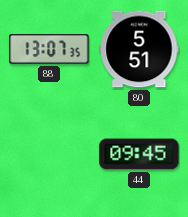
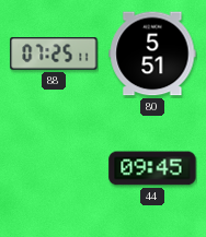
88: 13:07 -> 07:25
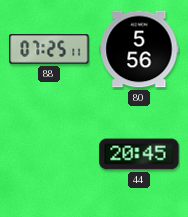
80: 5:51 -> 5:56
44: 09:45 -> 20:45
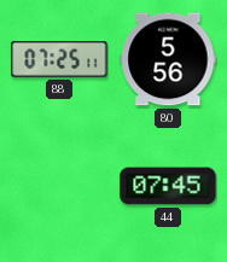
44: 20:45 -> 07:45
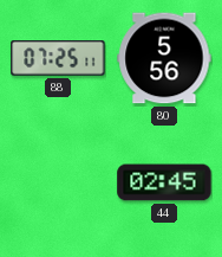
44: 07:45 -> 02:45
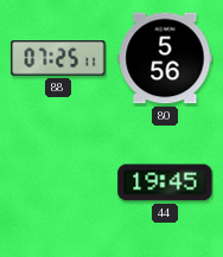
44: 02:45 -> 19:45
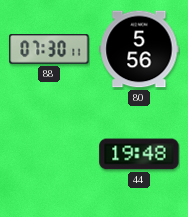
88: 07:25 -> 07:30
44: 19:45 -> 19:48
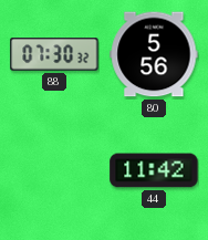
88: 07:30:11 -> 07:30:32
44: 19:48 -> 11:42
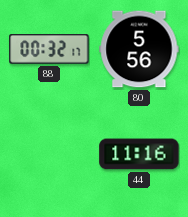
88: 07:30 -> 00:32
44: 11:42 -> 11:16
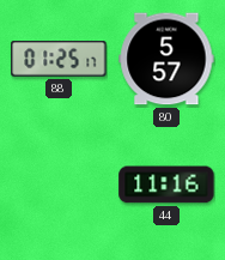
88: 00:32 -> 01:25
80: 5:56 -> 5:57
